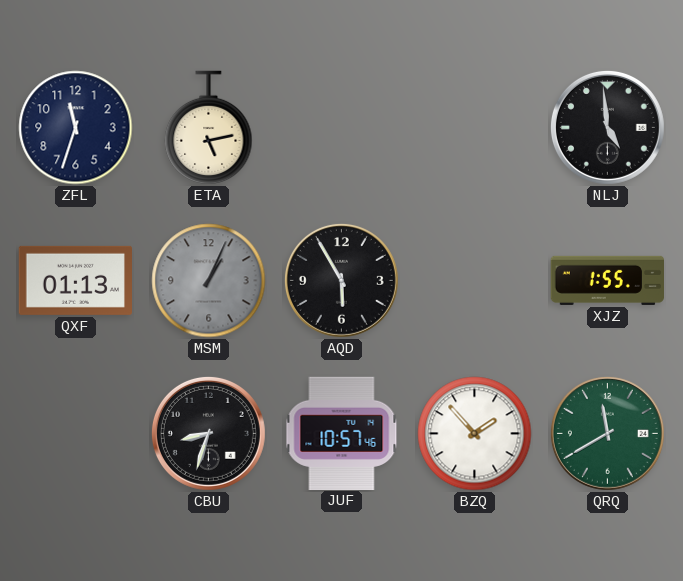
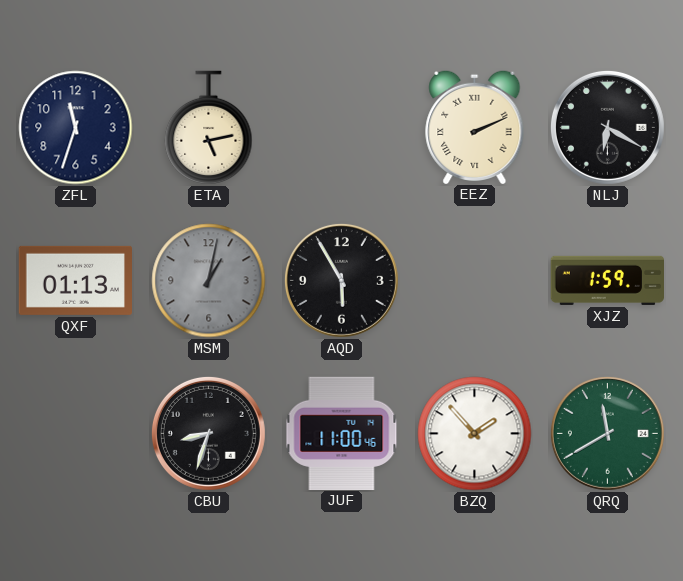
EEZ: none -> 2:11
NLJ: 4:59 -> 6:20
MSM: 1:04 -> 1:02
XJZ: 1:55 -> 1:59
JUF: 10:57 -> 11:00
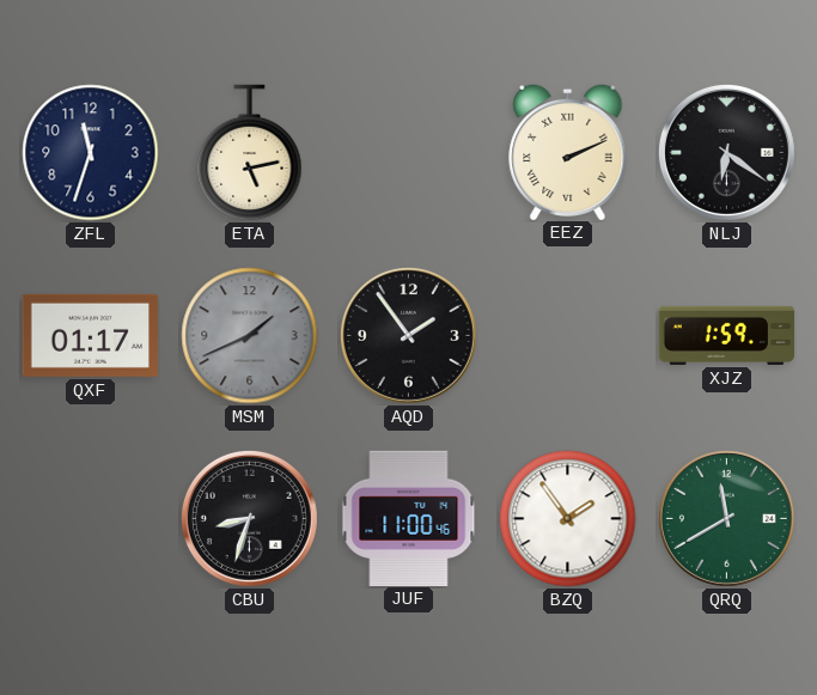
NLJ: 6:20 -> 6:21
QXF: 01:13 -> 01:17
MSM: 1:02 -> 1:41
AQD: 5:55 -> 1:54
BZQ: 1:53 -> 1:54
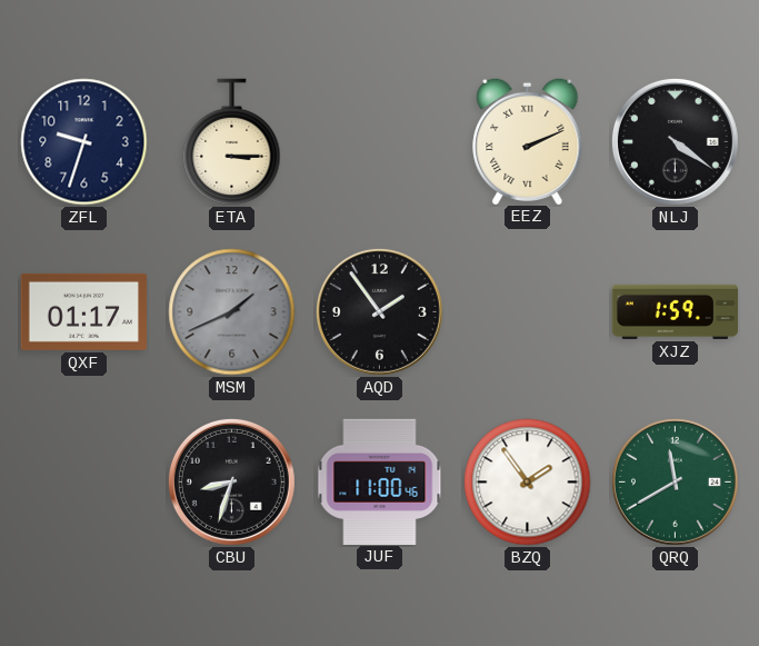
ZFL: 11:33 -> 9:33
ETA: 5:13 -> 3:15
NLJ: 6:21 -> 4:21
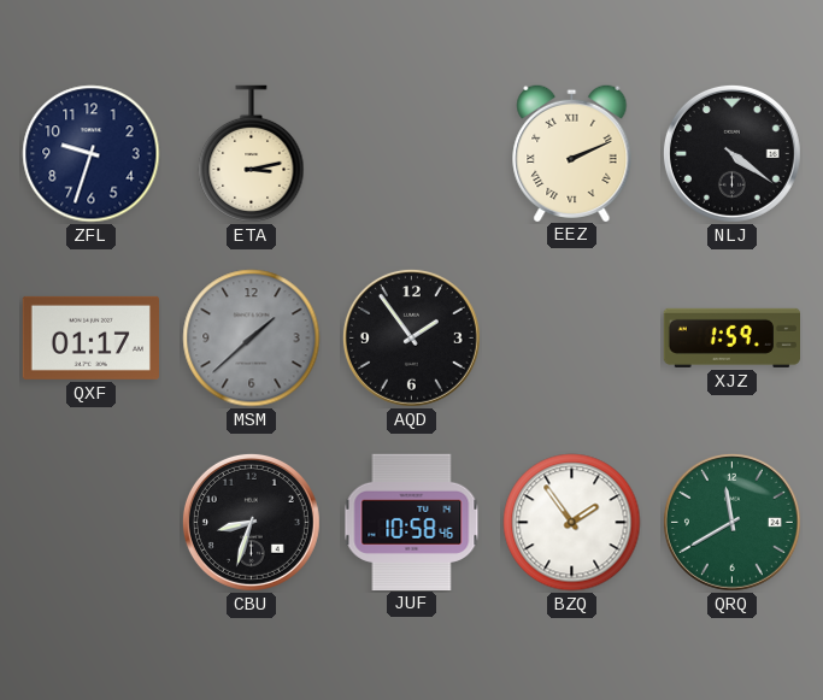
ETA: 3:15 -> 3:13
MSM: 1:41 -> 1:38
JUF: 11:00 -> 10:58
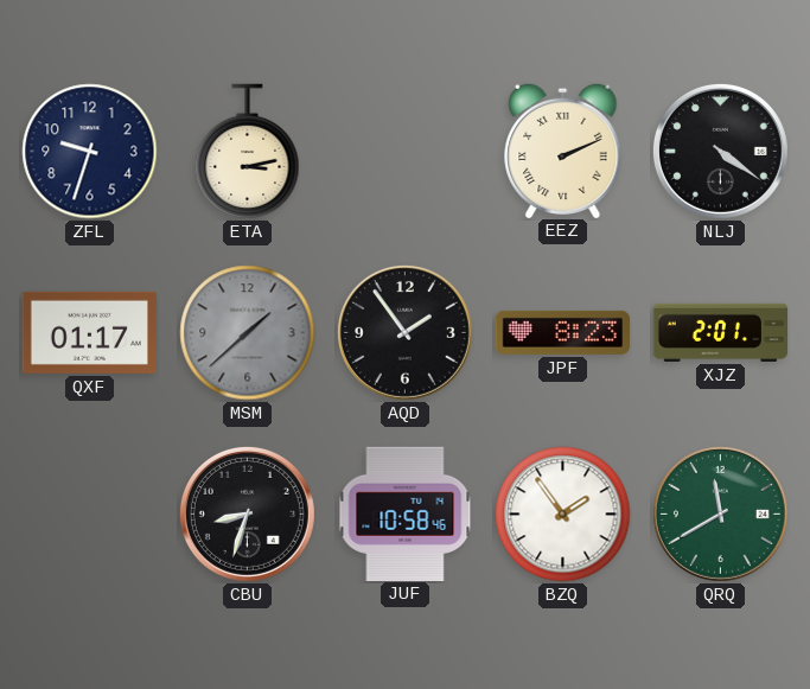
JPF: none -> 8:23
XJZ: 1:59 -> 2:01
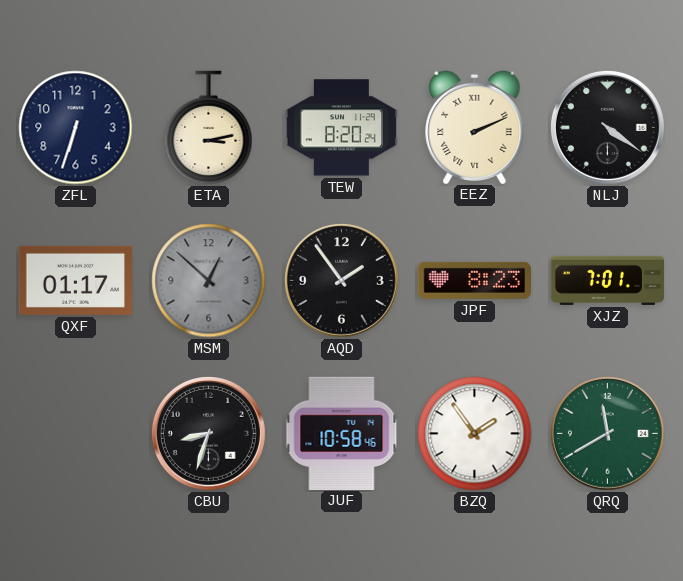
ZFL: 9:33 -> 6:33
TEW: none -> 8:20
MSM: 1:38 -> 12:52
XJZ: 2:01 -> 7:01
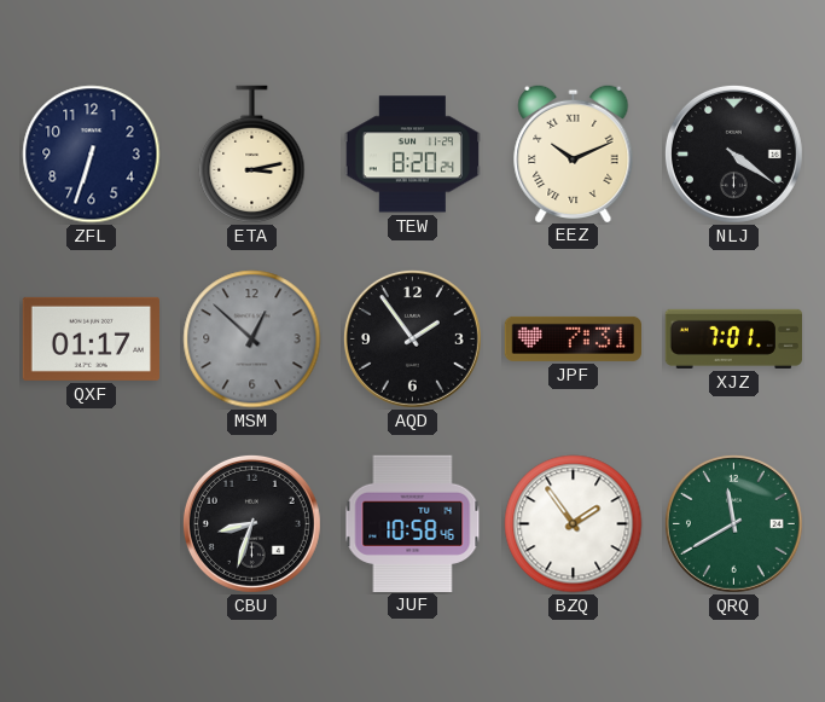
EEZ: 2:11 -> 10:11
JPF: 8:23 -> 7:31
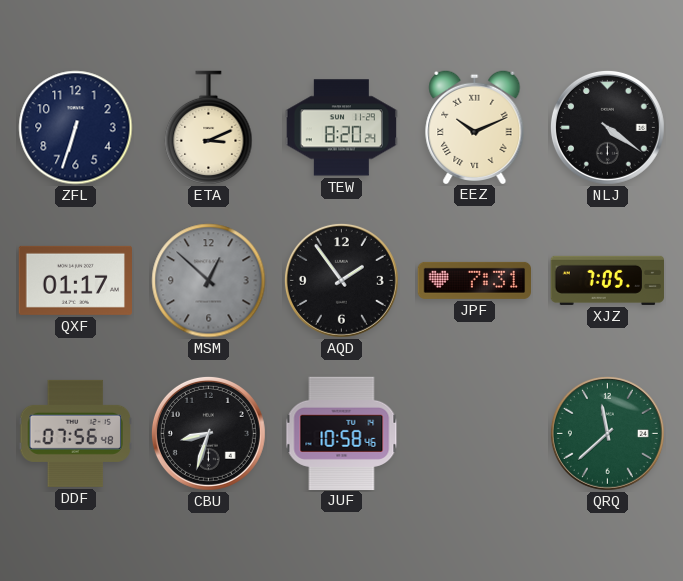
ETA: 3:13 -> 3:11
XJZ: 7:01 -> 7:05
DDF: none -> 07:56
BZQ: 1:54 -> none
QRQ: 11:40 -> 11:38
